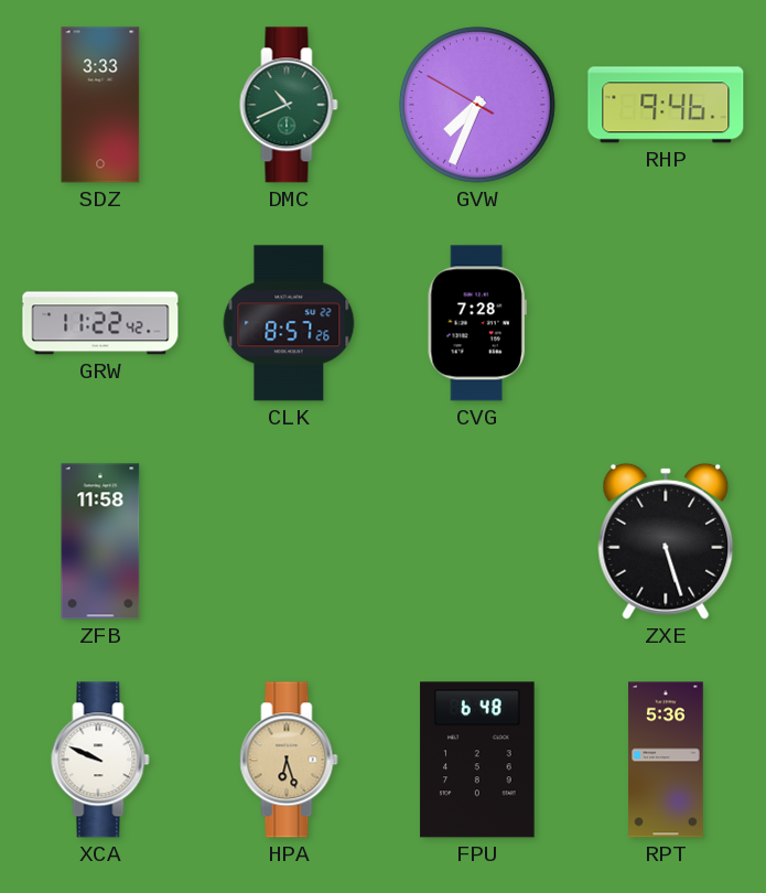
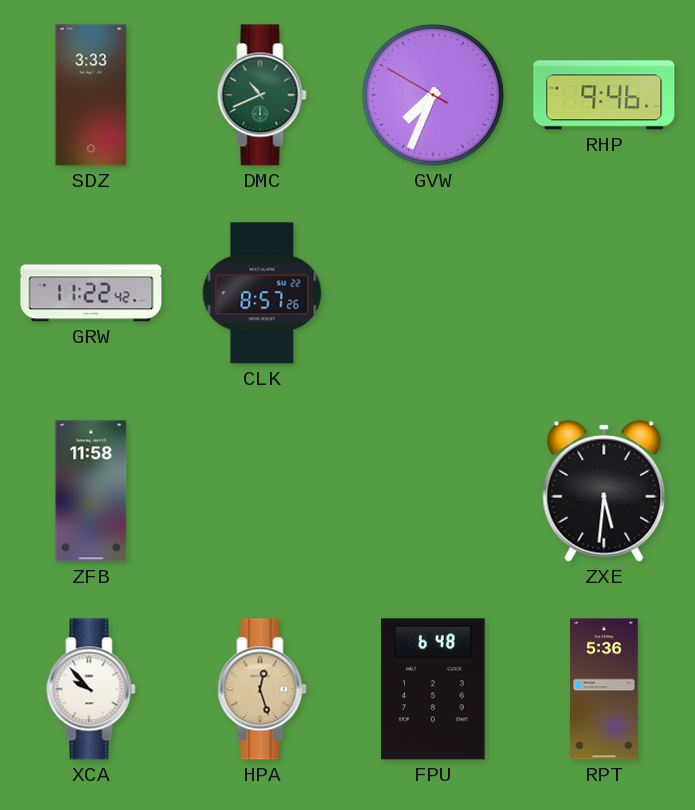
CVG: 7:28 -> none
ZXE: 5:27 -> 5:31
XCA: 9:49 -> 9:53
HPA: 6:27 -> 12:27
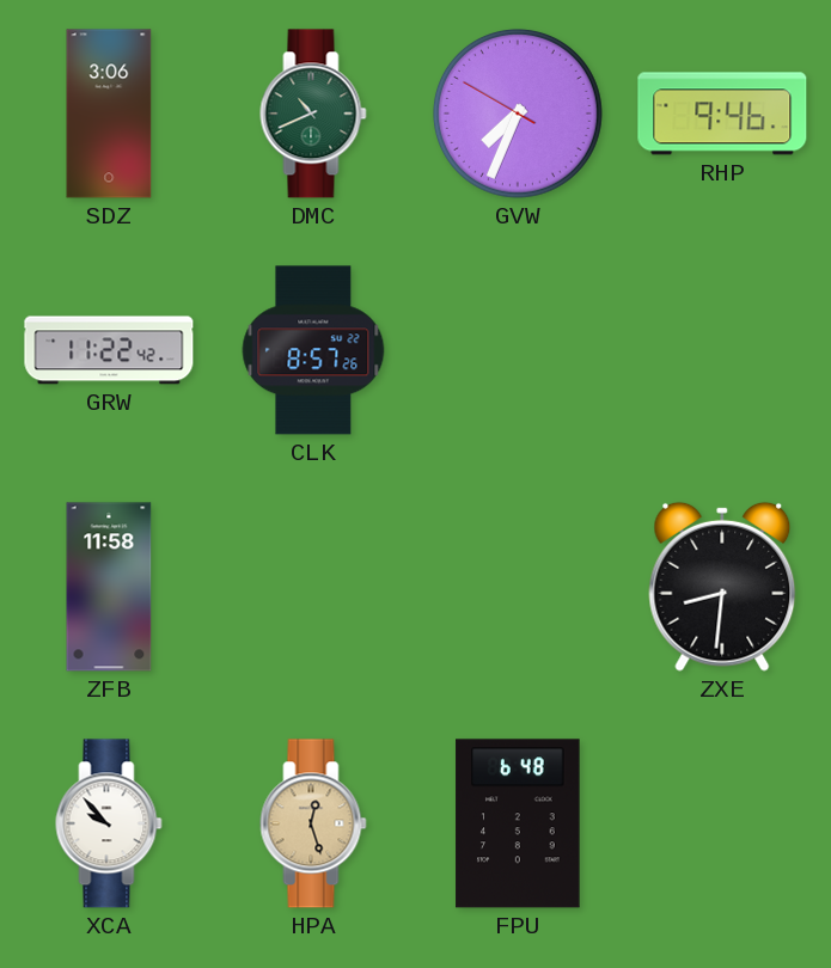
SDZ: 3:33 -> 3:06
ZXE: 5:31 -> 8:31
RPT: 5:36 -> none
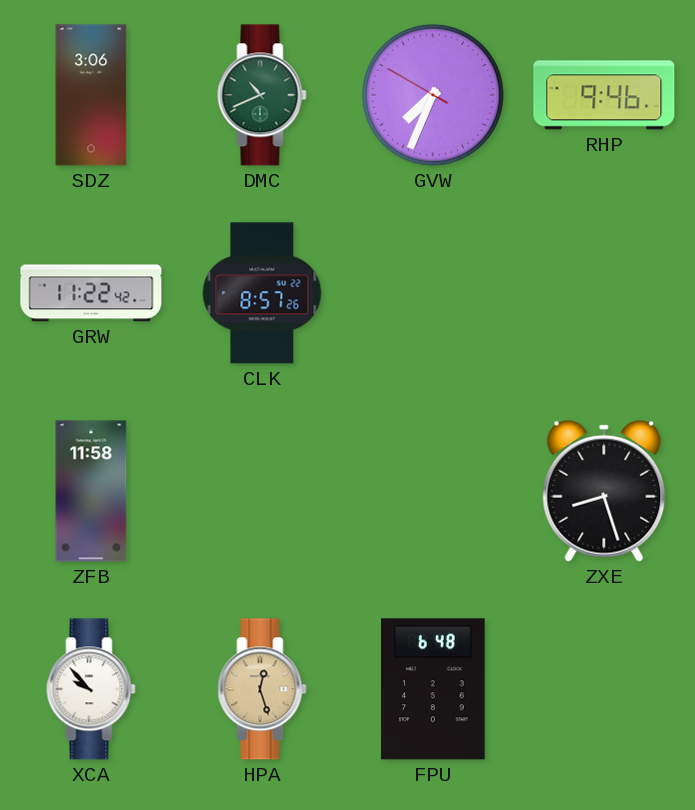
ZXE: 8:31 -> 8:27
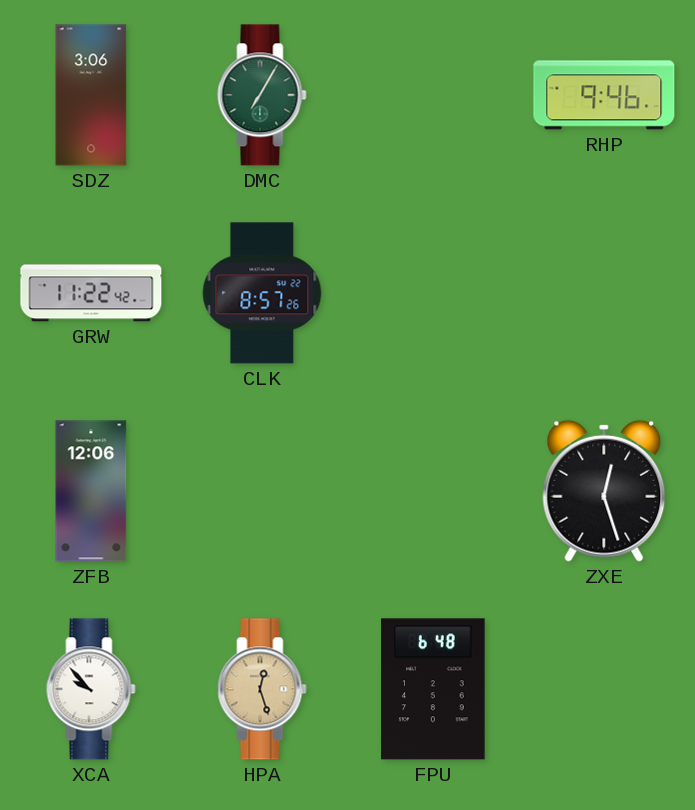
DMC: 10:41 -> 7:05
GVW: 7:33 -> none
ZFB: 11:58 -> 12:06
ZXE: 8:27 -> 12:27
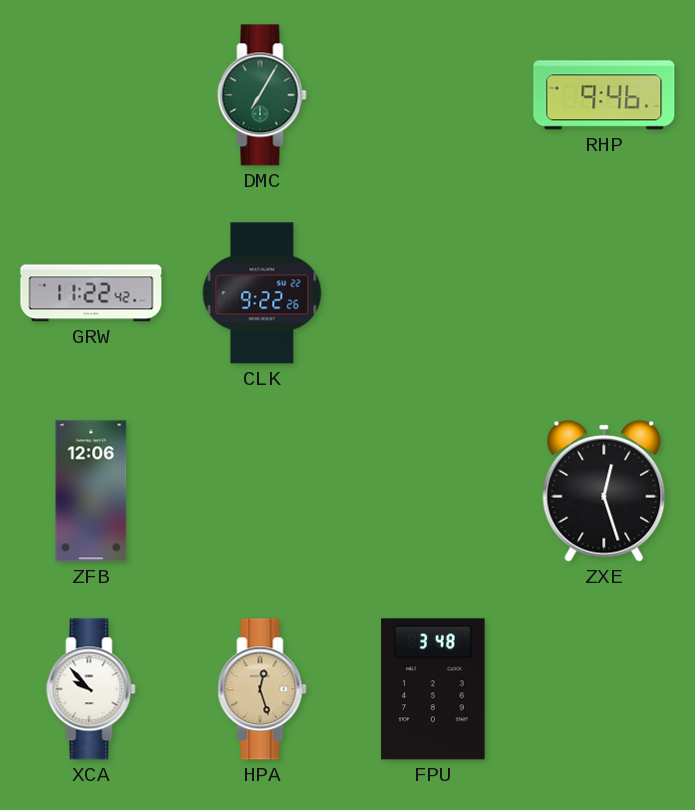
SDZ: 3:06 -> none
CLK: 8:57 -> 9:22
FPU: 6:48 -> 3:48
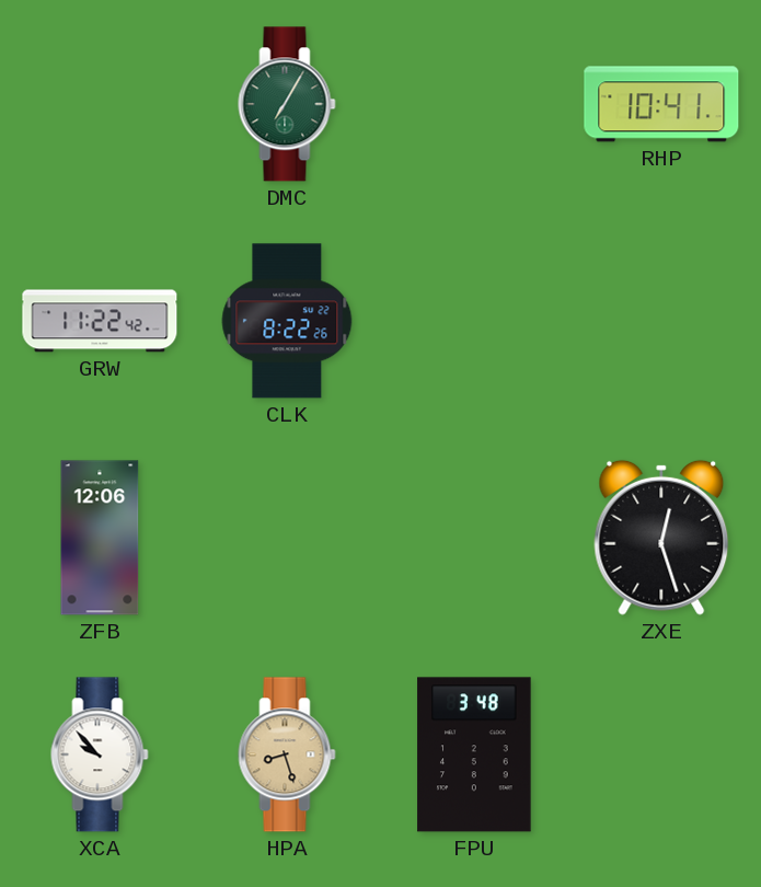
RHP: 9:46 -> 10:41
CLK: 9:22 -> 8:22
HPA: 12:27 -> 8:27
